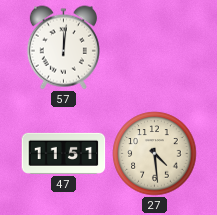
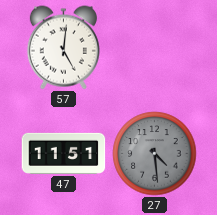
57: 12:01 -> 5:01
27 dial: cream -> grey
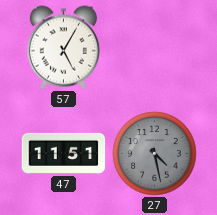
57: 5:01 -> 5:05
27: 4:29 -> 4:28
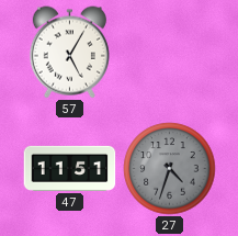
27: 4:28 -> 4:33
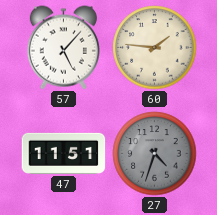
57: 5:05 -> 5:07
60: none -> 1:46
